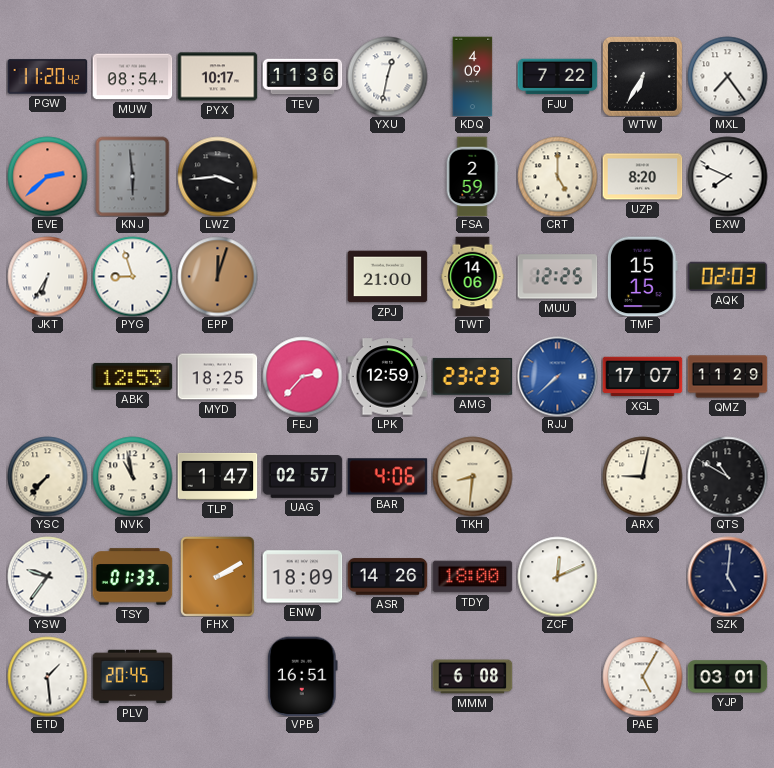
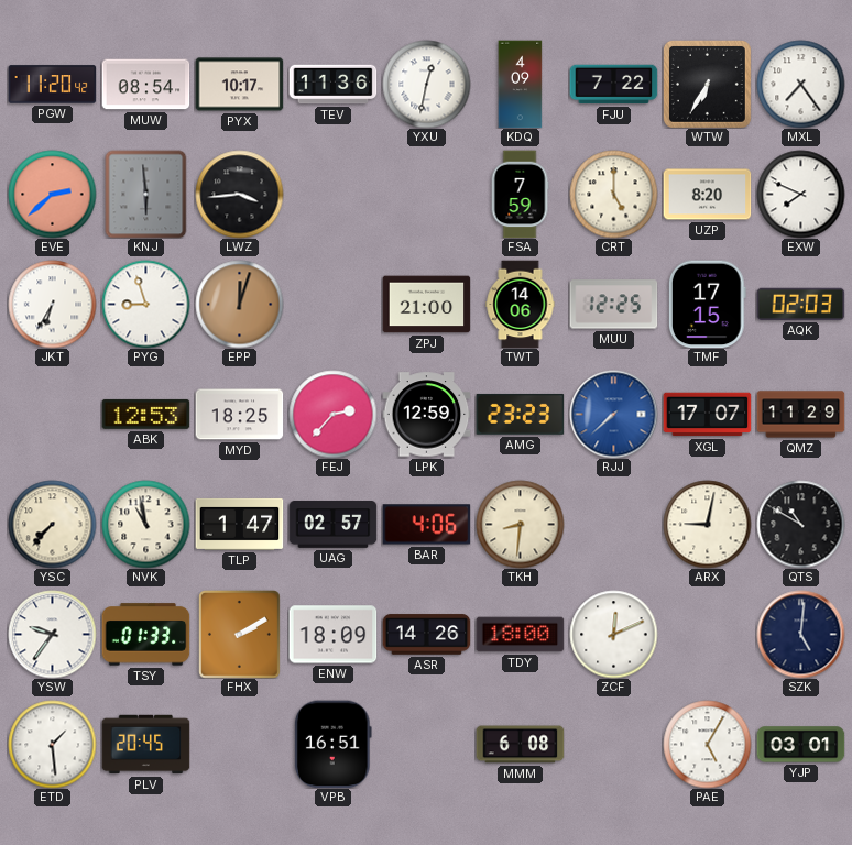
FSA: 2:59 -> 7:59
TMF: 15:15 -> 17:15
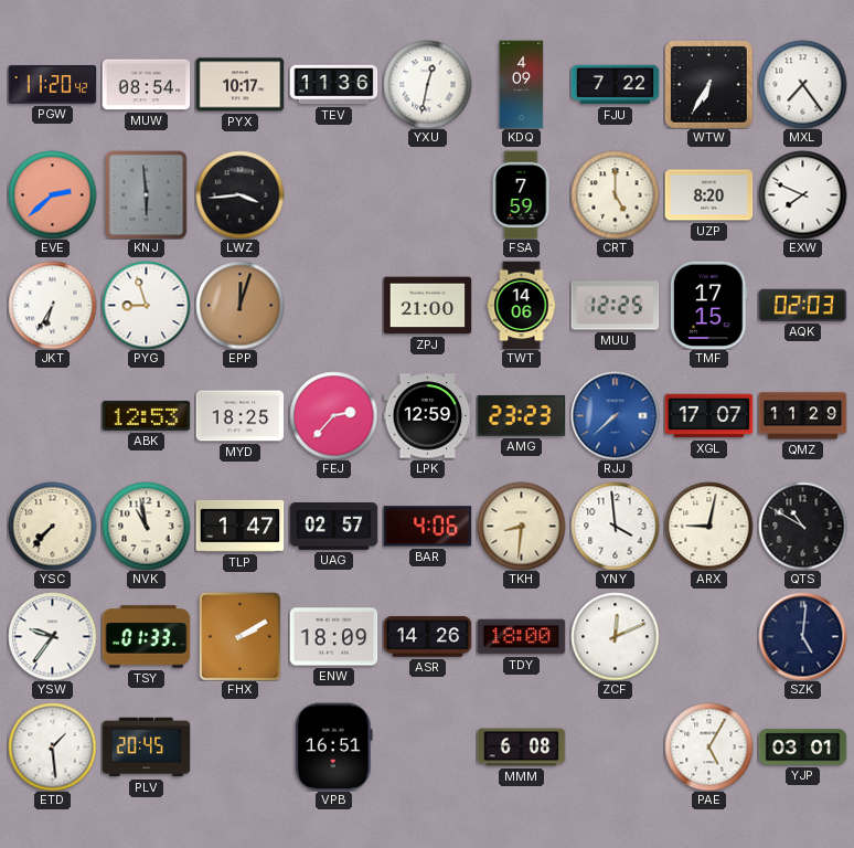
YNY: none -> 3:59
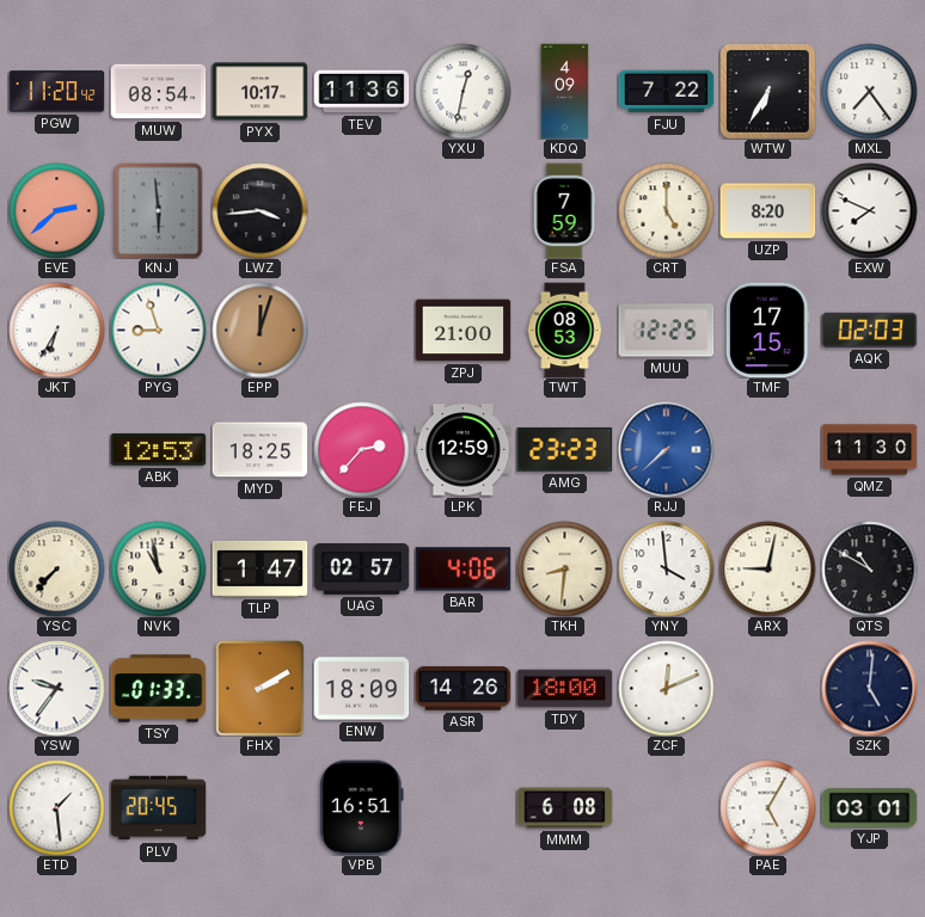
TWT: 14:06 -> 08:53
XGL: 17:07 -> none
QMZ: 11:29 -> 11:30
